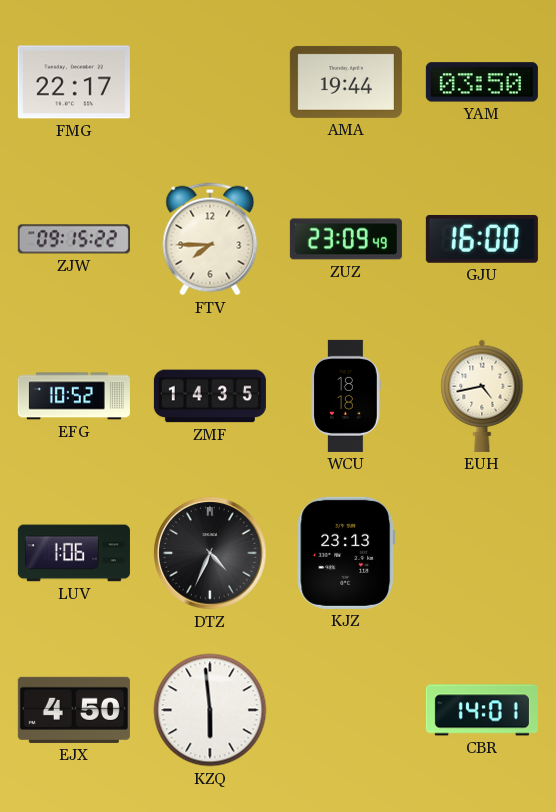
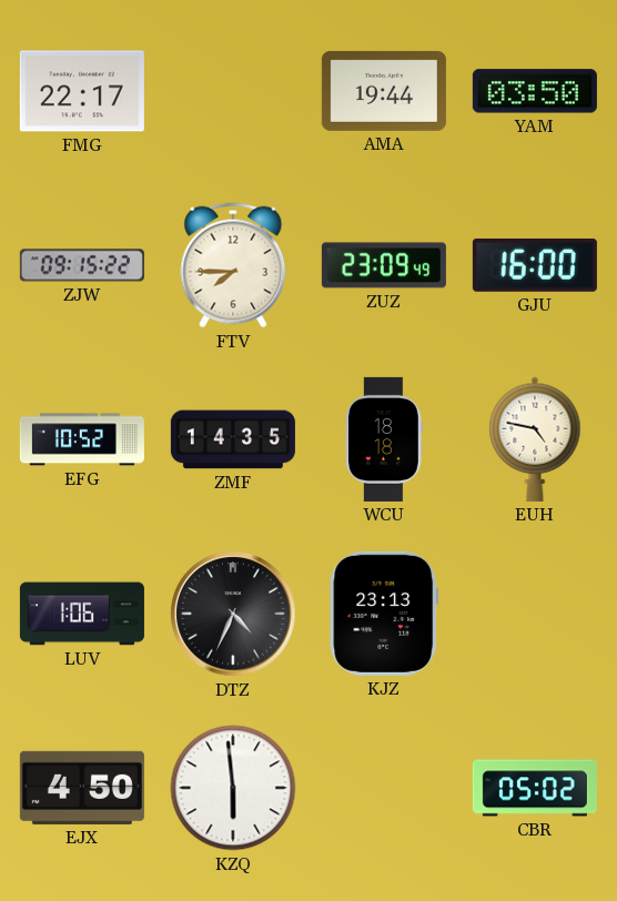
EUH: 4:43 -> 4:47
CBR: 14:01 -> 05:02
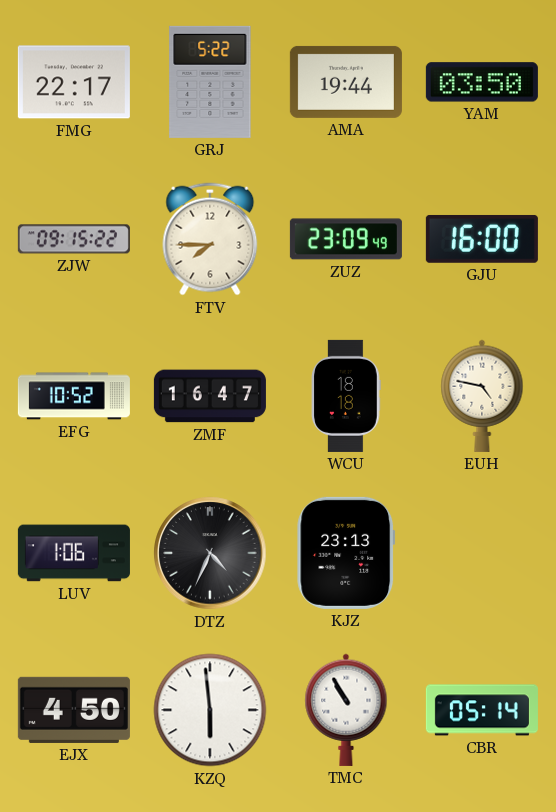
GRJ: none -> 5:22
ZMF: 14:35 -> 16:47
TMC: none -> 10:55
CBR: 05:02 -> 05:14
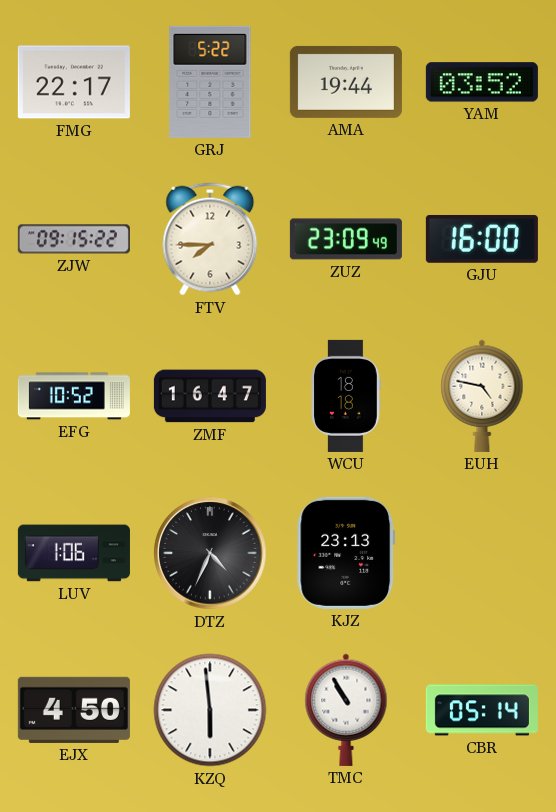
YAM: 03:50 -> 03:52
